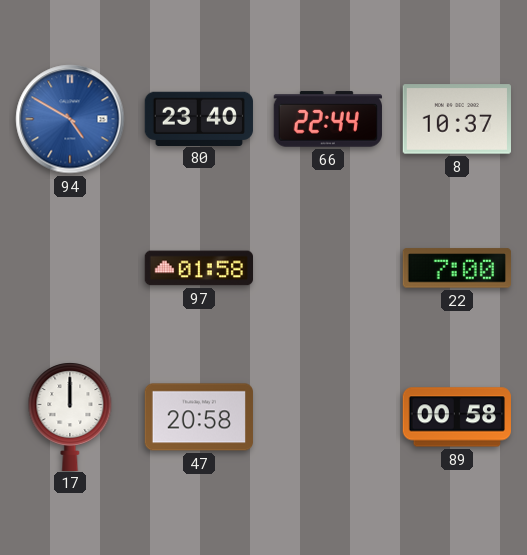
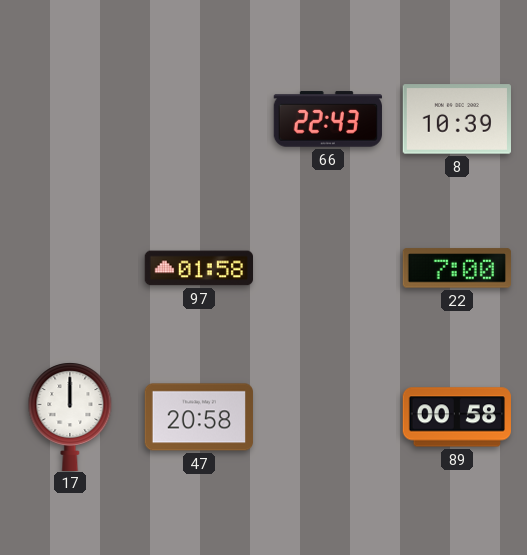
94: 4:50 -> none
80: 23:40 -> none
66: 22:44 -> 22:43
8: 10:37 -> 10:39
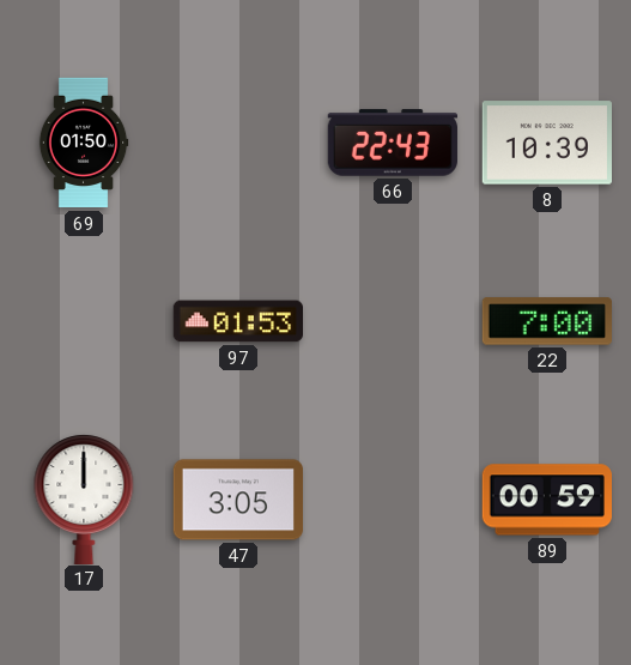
69: none -> 01:50
97: 01:58 -> 01:53
47: 20:58 -> 3:05
89: 00:58 -> 00:59
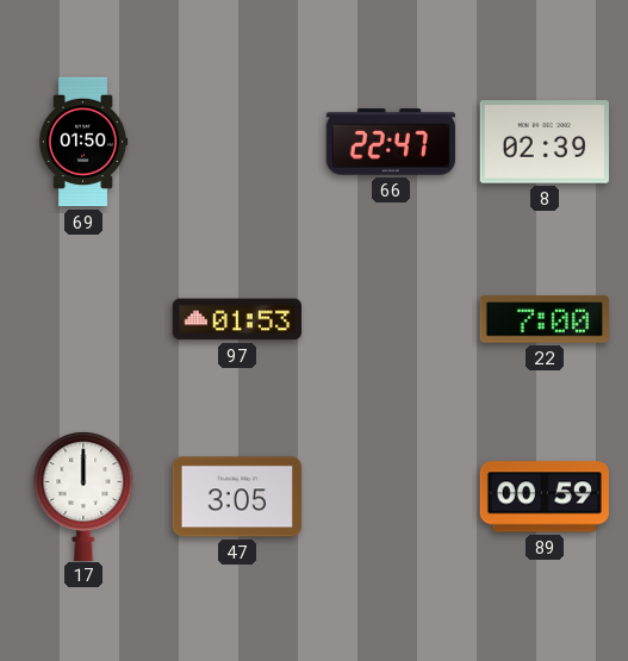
66: 22:43 -> 22:47
8: 10:39 -> 02:39
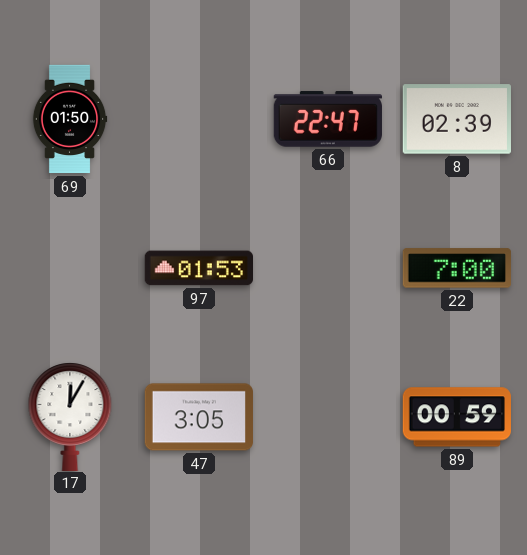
17: 12:00 -> 12:05
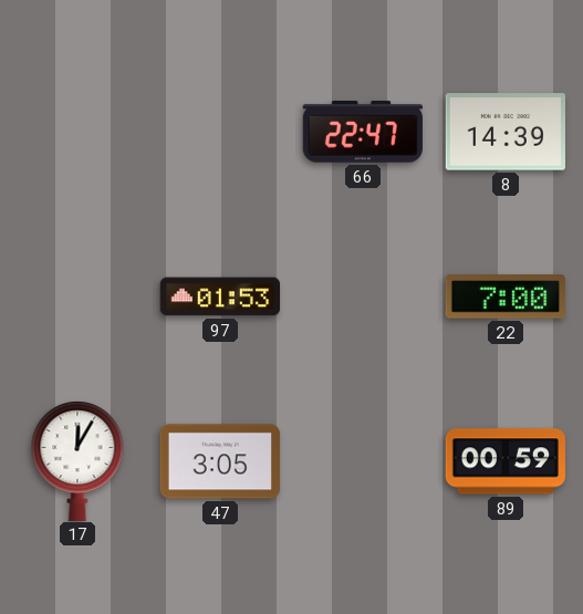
69: 01:50 -> none
8: 02:39 -> 14:39
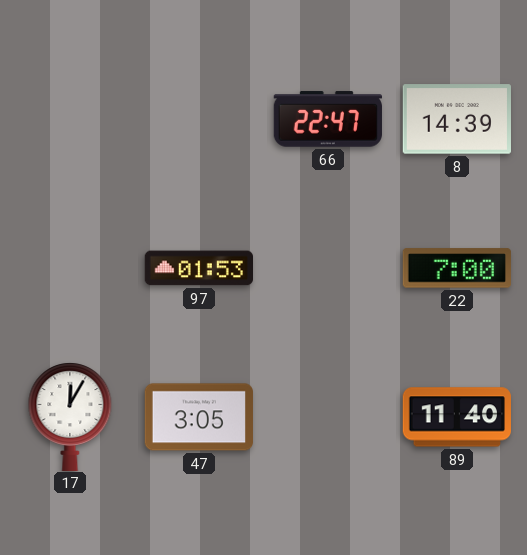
89: 00:59 -> 11:40
